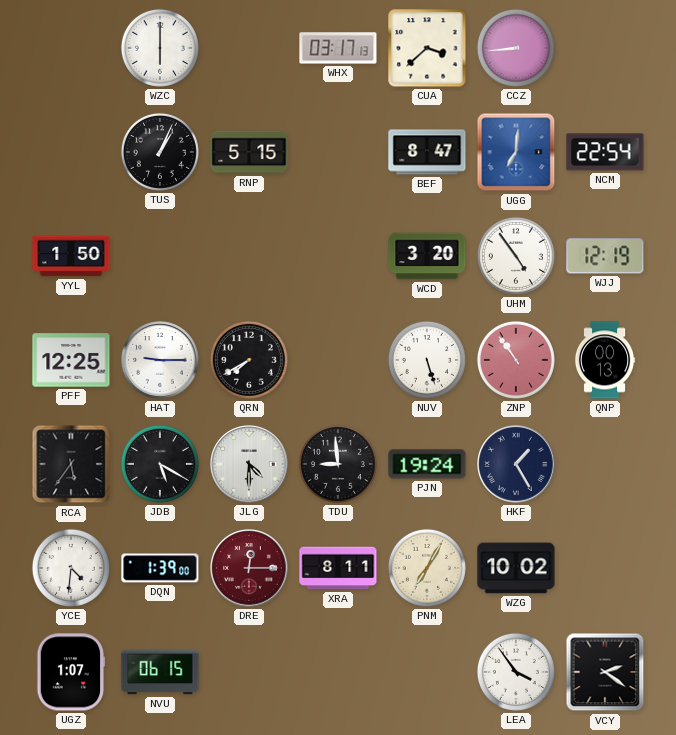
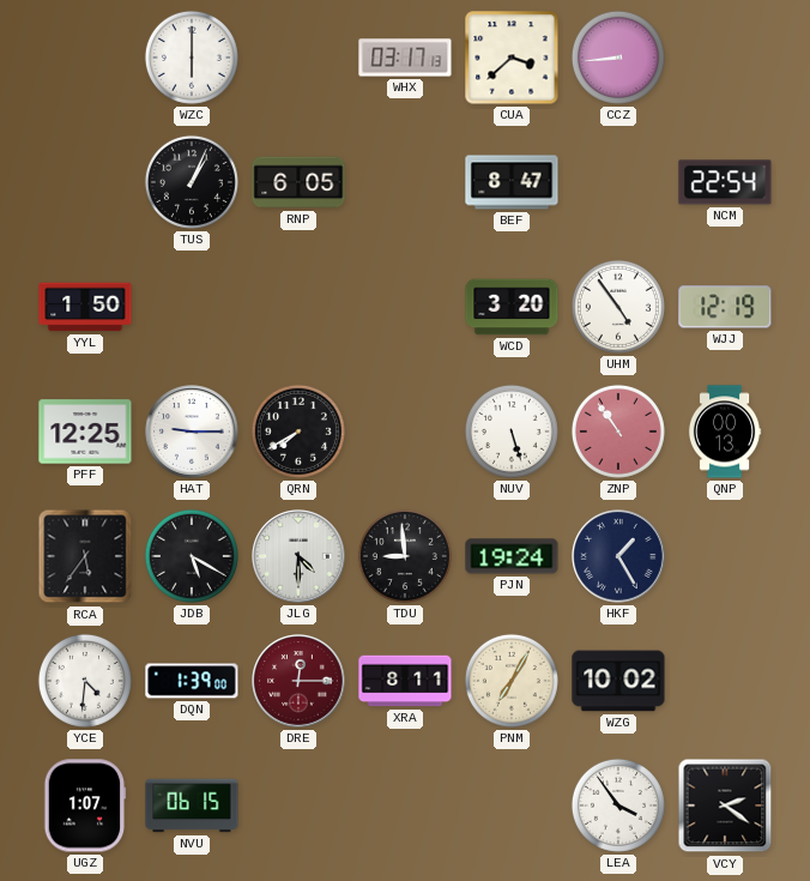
RNP: 5:15 -> 6:05
UGG: 7:01 -> none
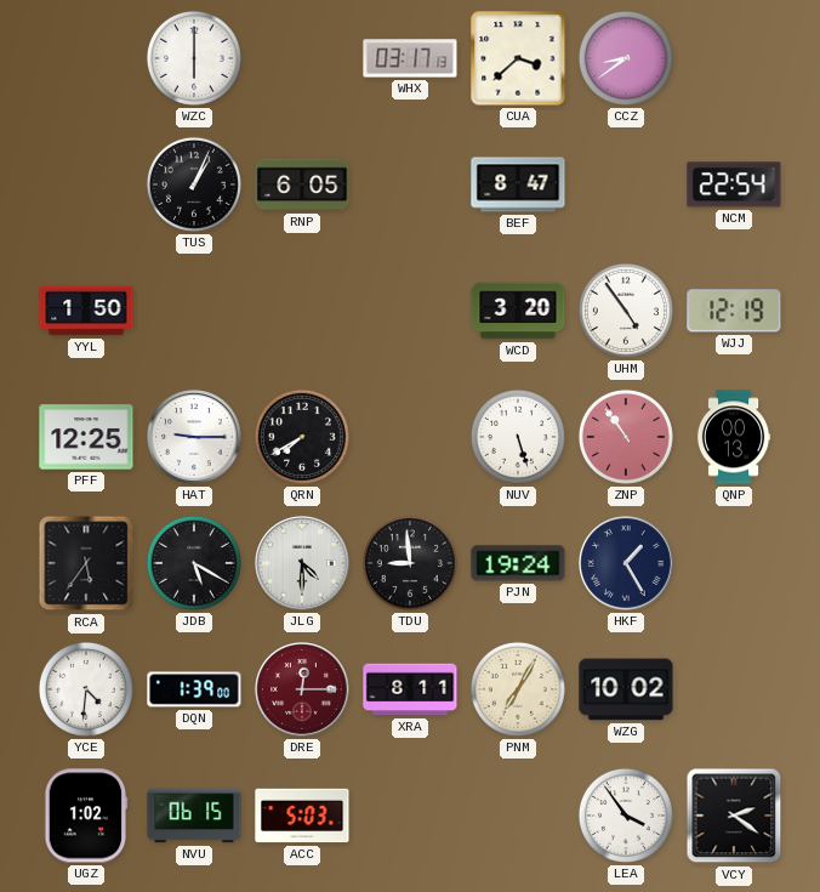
CCZ: 8:44 -> 8:39
UGZ: 1:07 -> 1:02
ACC: none -> 5:03
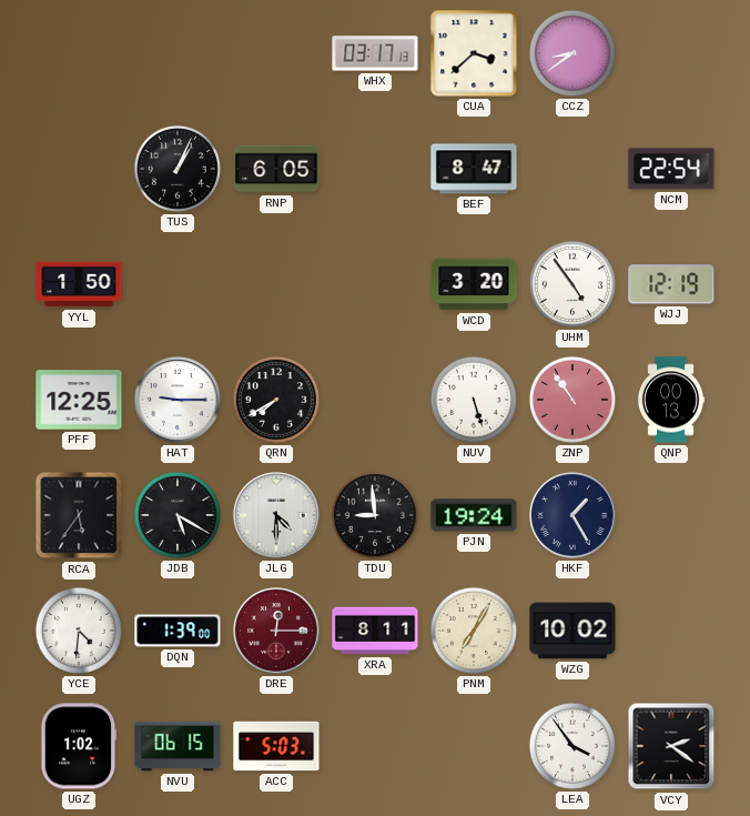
WZC: 6:00 -> none
